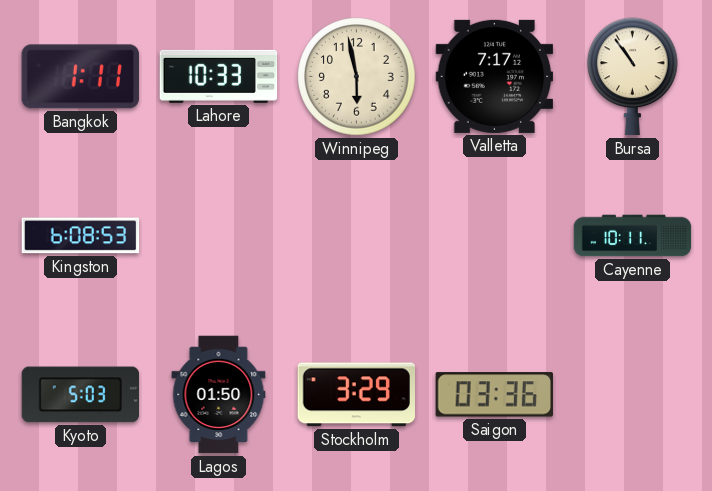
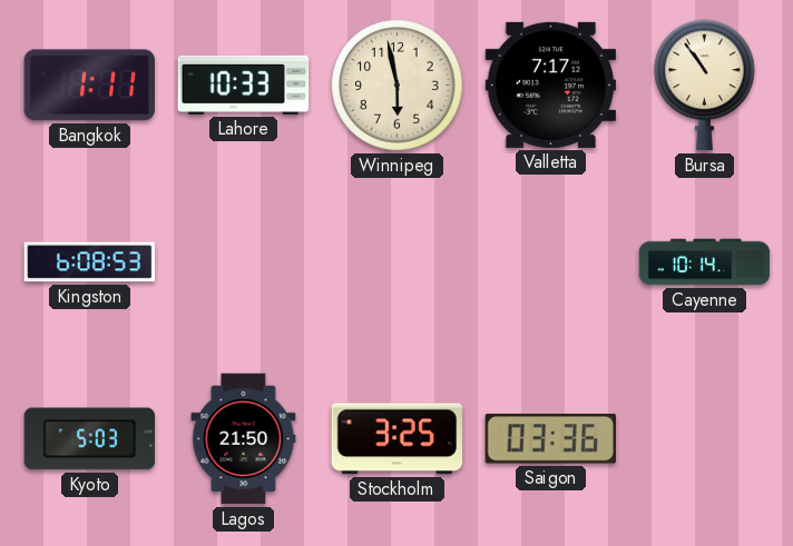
Cayenne: 10:11 -> 10:14
Lagos: 01:50 -> 21:50
Stockholm: 3:29 -> 3:25
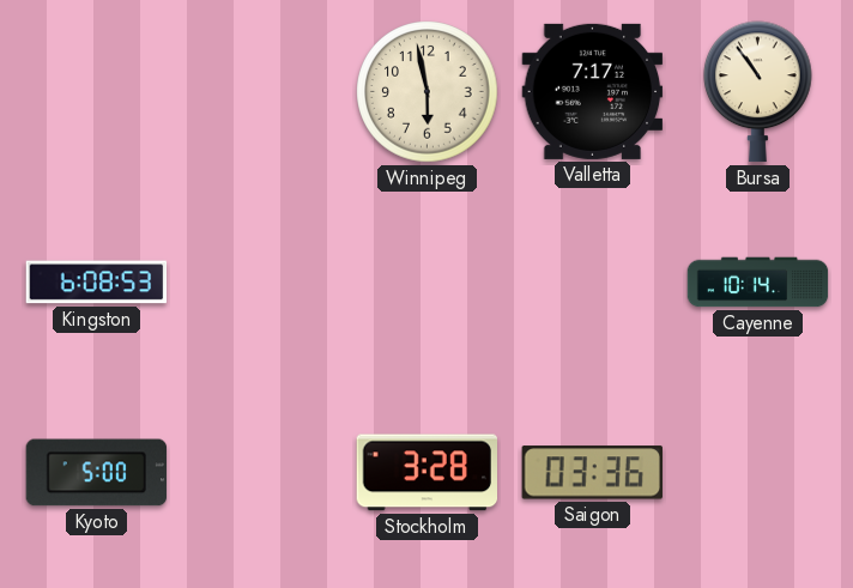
Bangkok: 1:11 -> none
Lahore: 10:33 -> none
Kyoto: 5:03 -> 5:00
Lagos: 21:50 -> none
Stockholm: 3:25 -> 3:28
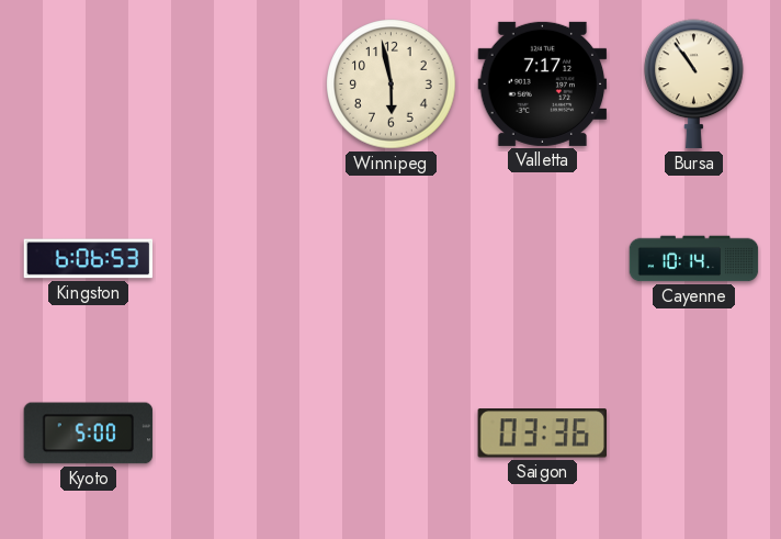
Kingston: 6:08 -> 6:06
Stockholm: 3:28 -> none
